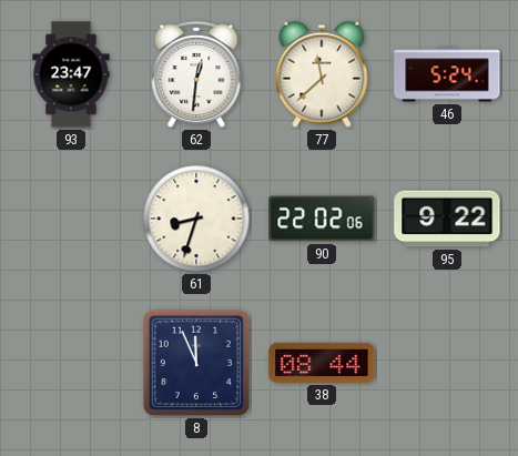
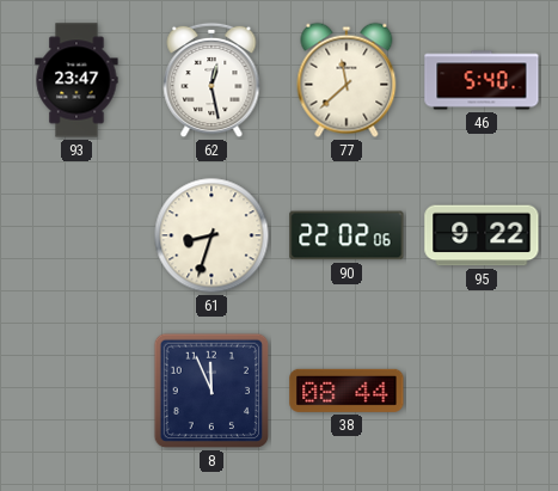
62: 12:31 -> 12:28
46: 5:24 -> 5:40
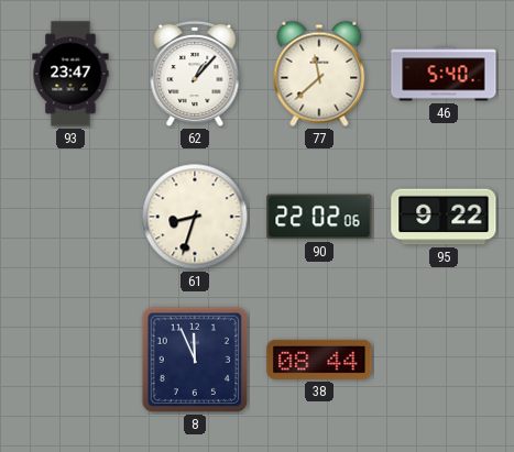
62: 12:28 -> 1:07
